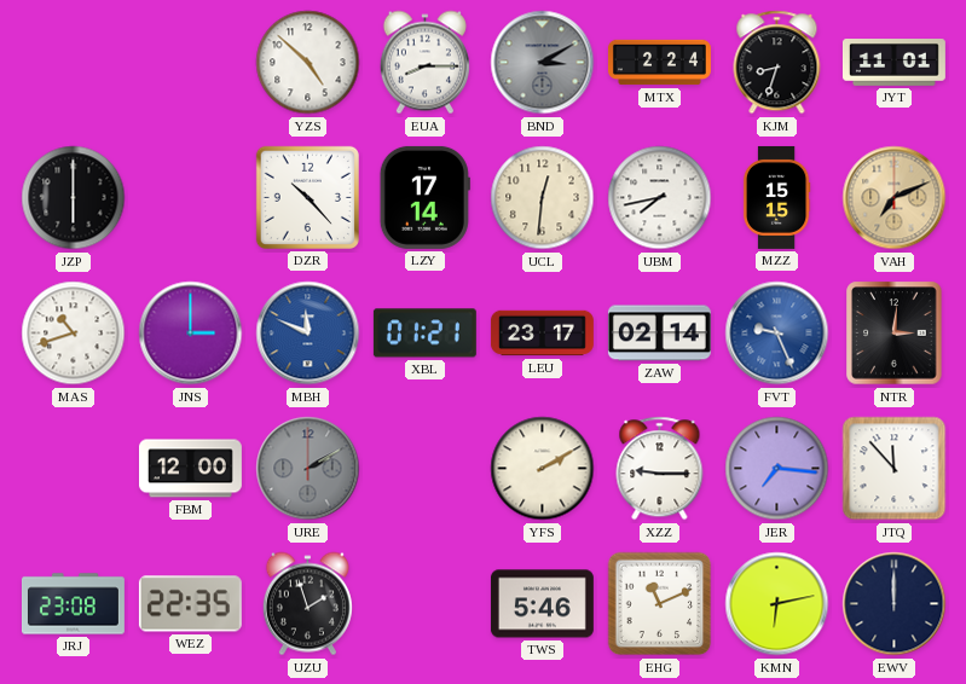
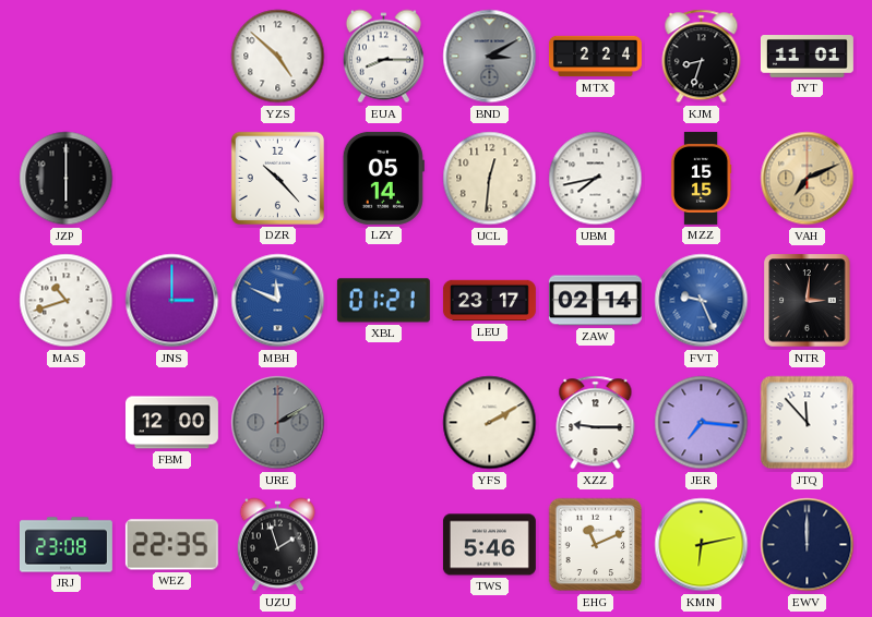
LZY: 17:14 -> 05:14
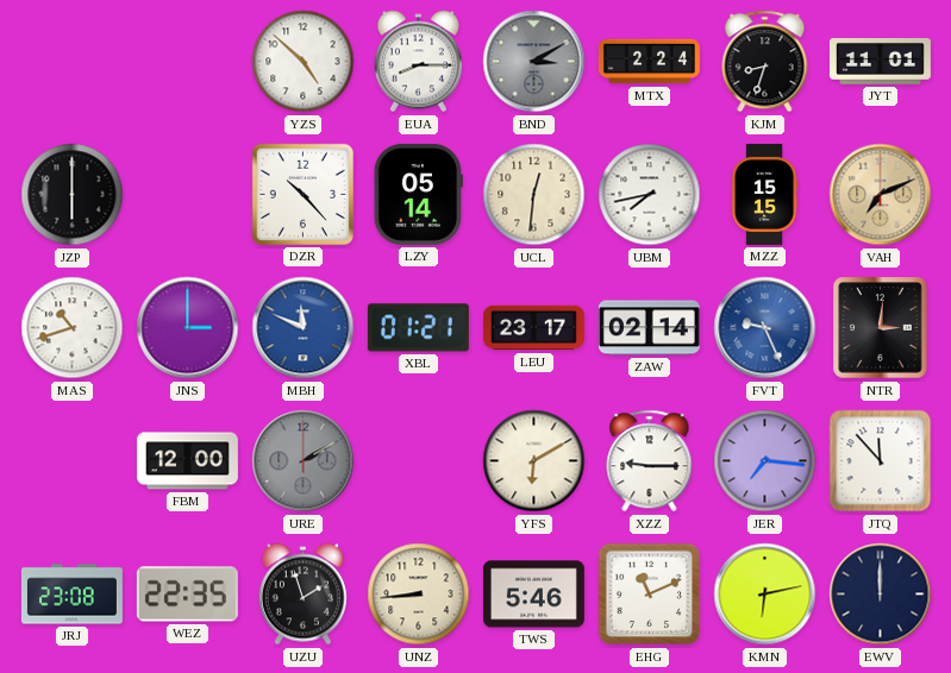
YFS: 2:10 -> 6:10
UNZ: none -> 8:44
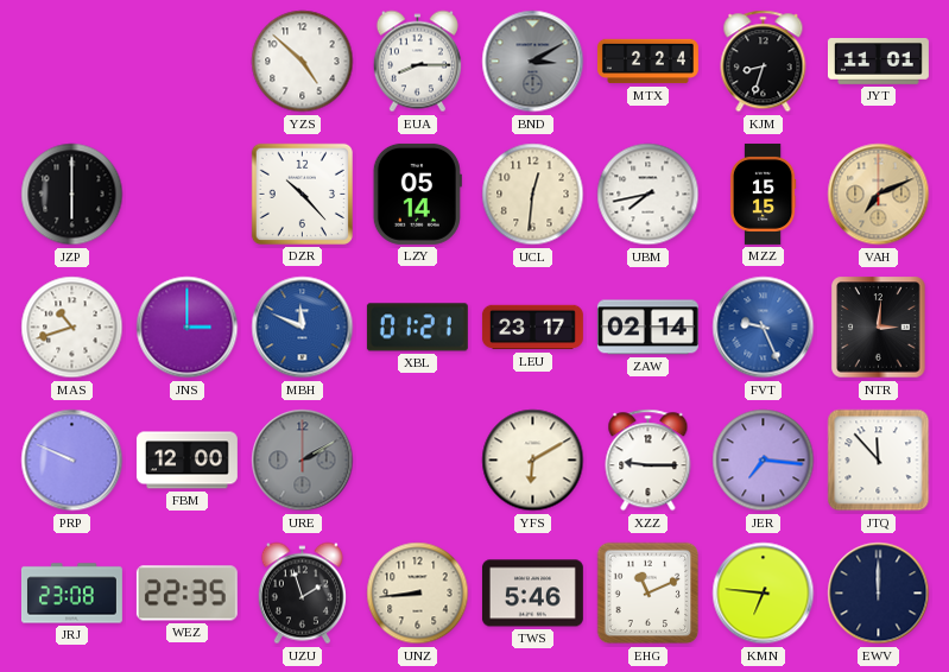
PRP: none -> 9:49
KMN: 6:13 -> 6:46
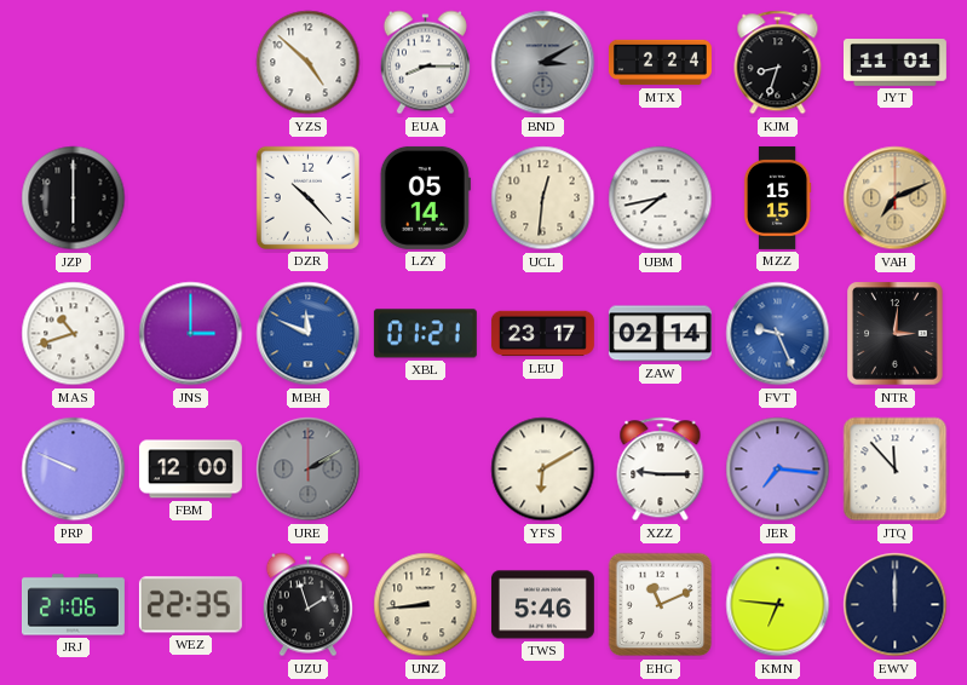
JRJ: 23:08 -> 21:06
